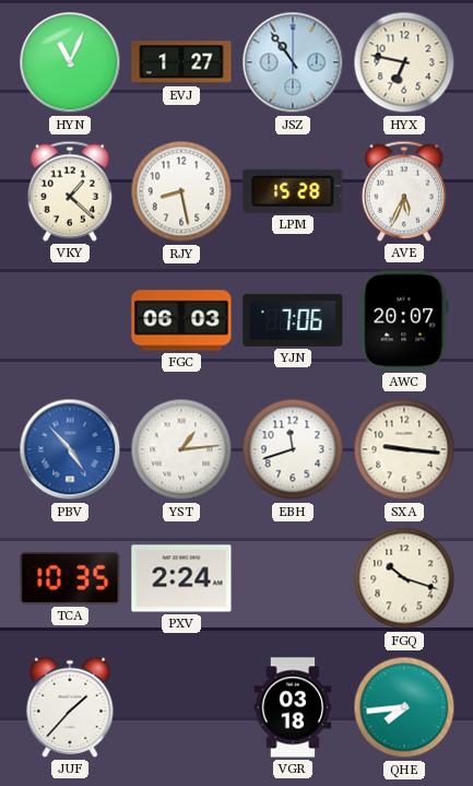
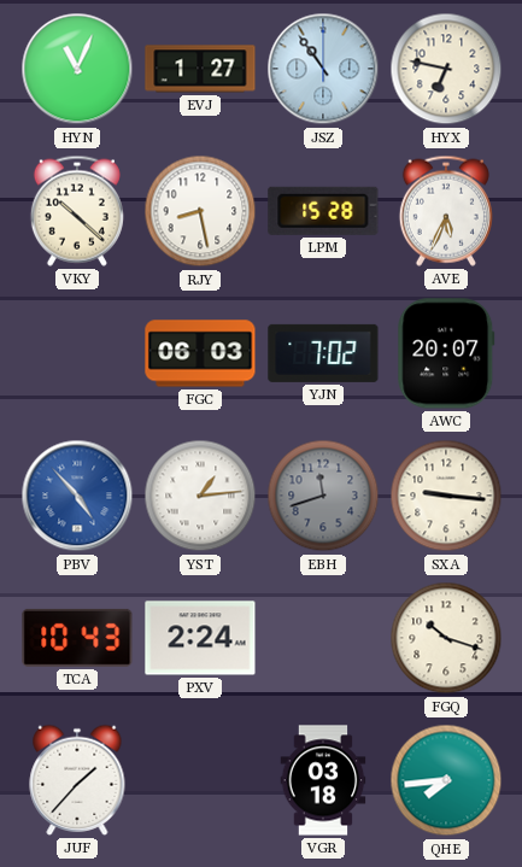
VKY: 1:22 -> 10:22
YJN: 7:06 -> 7:02
EBH dial: white -> grey
TCA: 10:35 -> 10:43
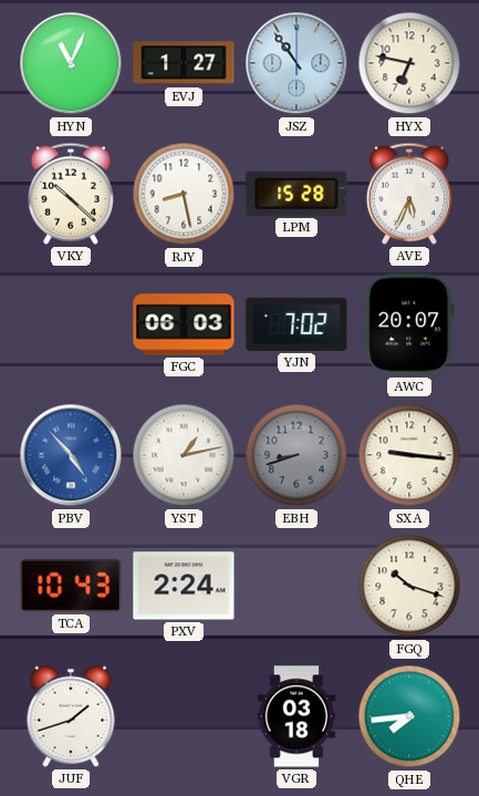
YST: 1:14 -> 1:13
EBH: 11:42 -> 8:42
JUF: 1:37 -> 1:42
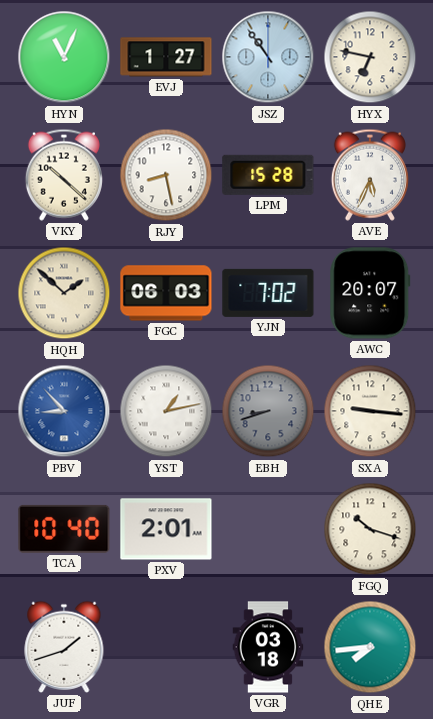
HQH: none -> 1:52
PBV: 4:53 -> 8:53
TCA: 10:43 -> 10:40
PXV: 2:24 -> 2:01
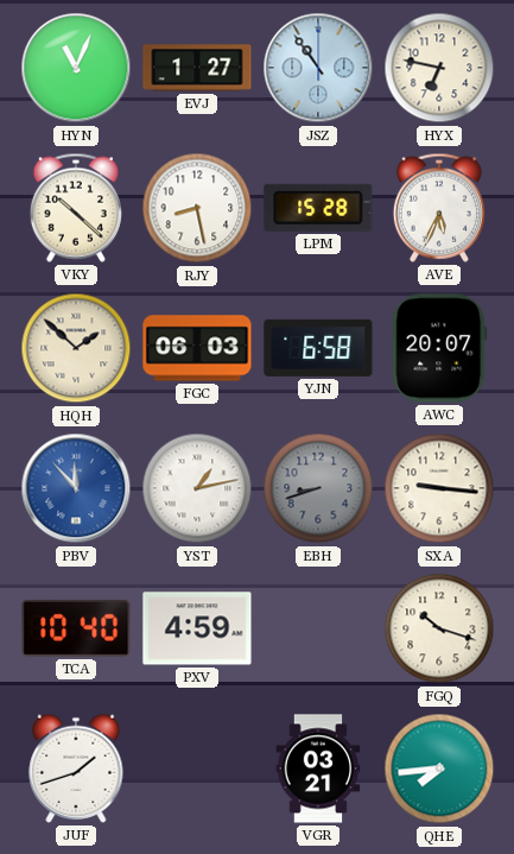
YJN: 7:02 -> 6:58
PBV: 8:53 -> 11:53
PXV: 2:01 -> 4:59
VGR: 03:18 -> 03:21
